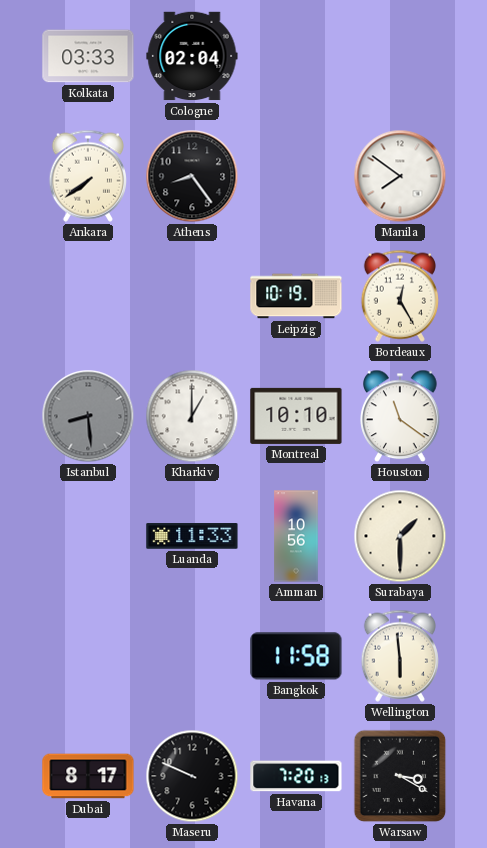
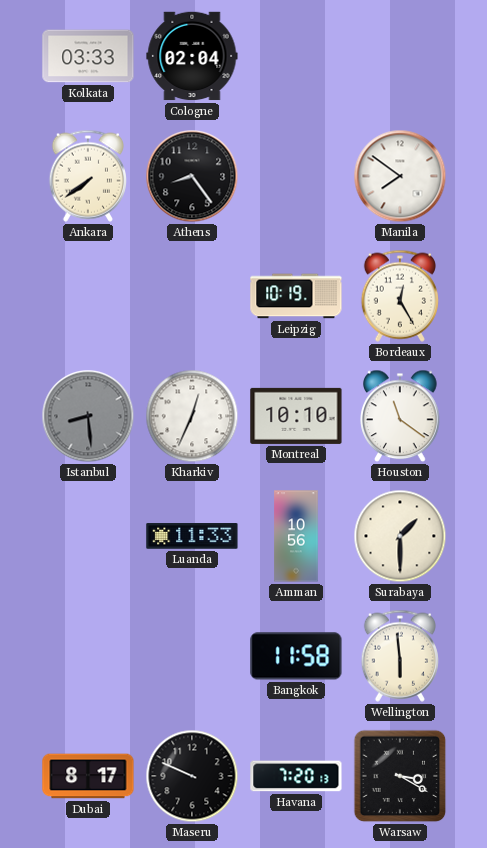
Kharkiv: 1:00 -> 12:34
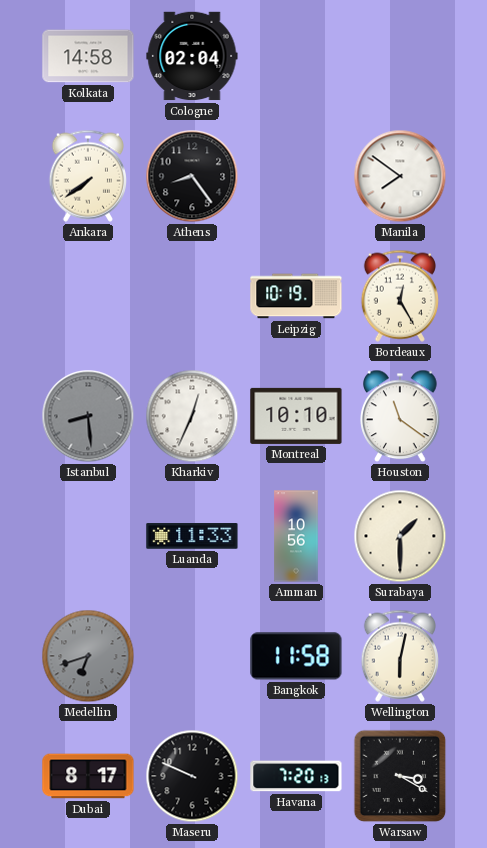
Kolkata: 03:33 -> 14:58
Medellin: none -> 6:42
Wellington: 5:59 -> 6:02
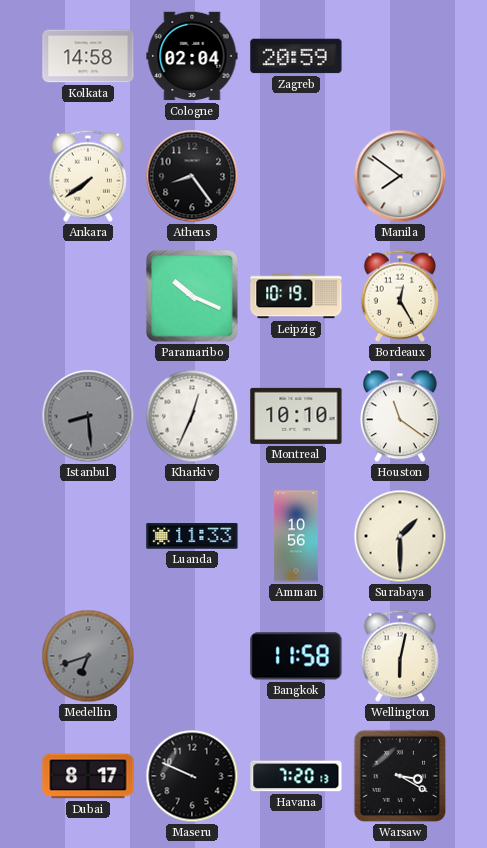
Zagreb: none -> 20:59
Paramaribo: none -> 10:19
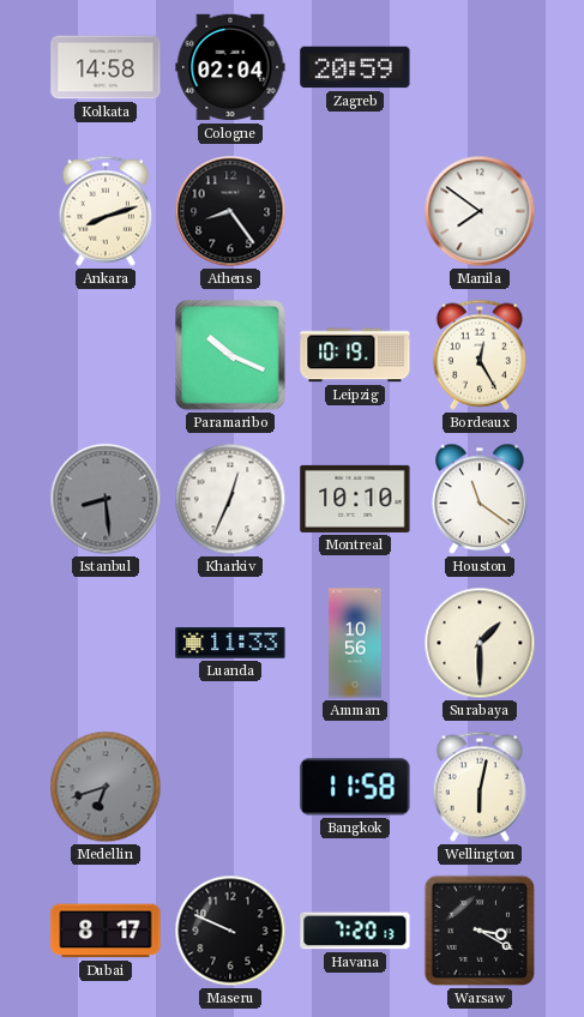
Ankara: 7:39 -> 8:12
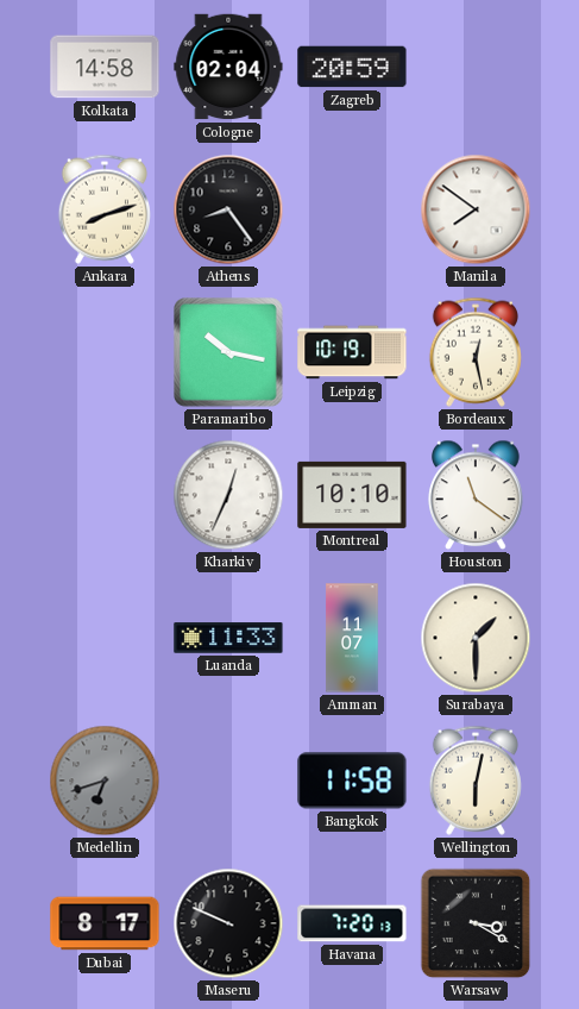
Paramaribo: 10:19 -> 10:17
Bordeaux: 12:25 -> 12:28
Istanbul: 8:29 -> none
Amman: 10:56 -> 11:07
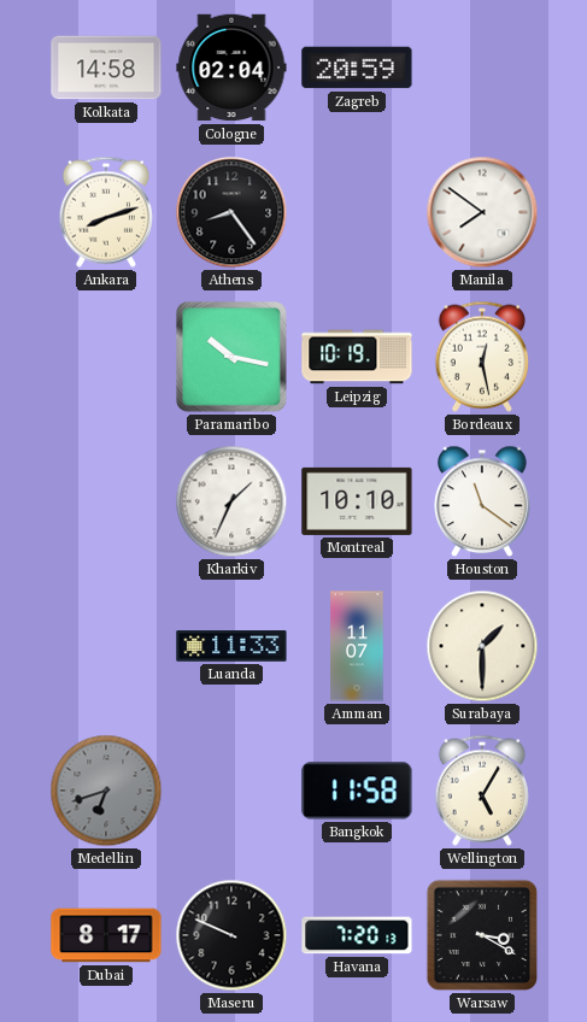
Kharkiv: 12:34 -> 1:34
Wellington: 6:02 -> 5:05
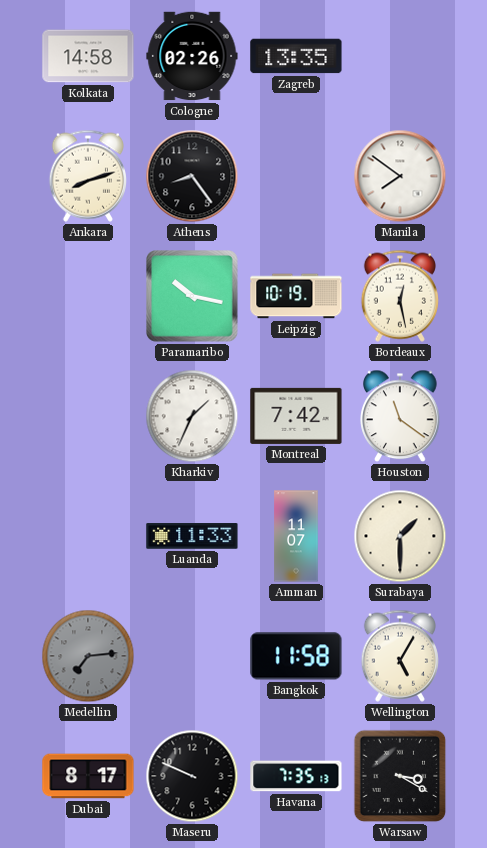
Cologne: 02:04 -> 02:26
Zagreb: 20:59 -> 13:35
Montreal: 10:10 -> 7:42
Medellin: 6:42 -> 7:14
Havana: 7:20 -> 7:35
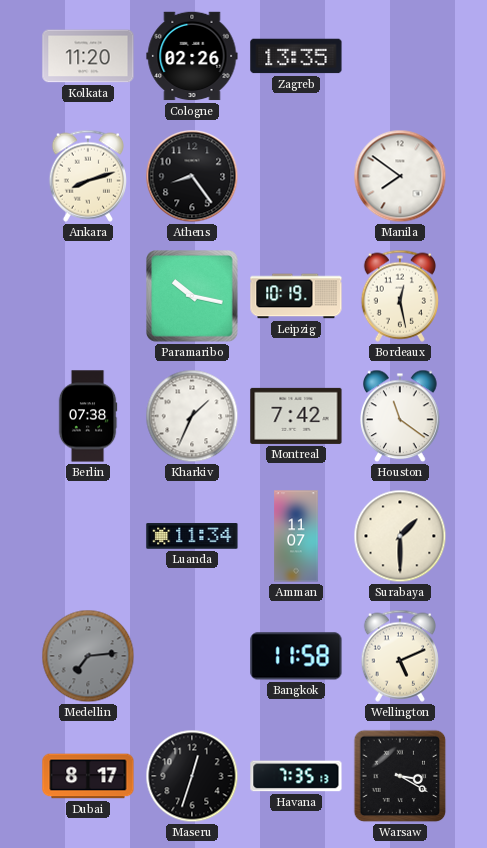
Kolkata: 14:58 -> 11:20
Berlin: none -> 07:38
Luanda: 11:33 -> 11:34
Wellington: 5:05 -> 5:11
Maseru: 9:49 -> 12:33
